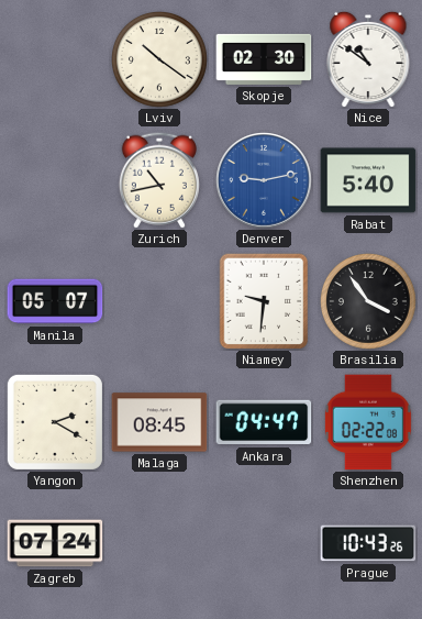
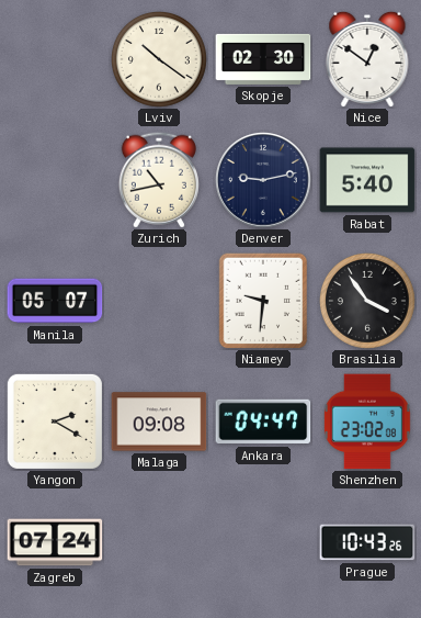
Nice: 10:51 -> 12:51
Denver dial: blue -> navy
Malaga: 08:45 -> 09:08
Shenzhen: 02:22 -> 23:02
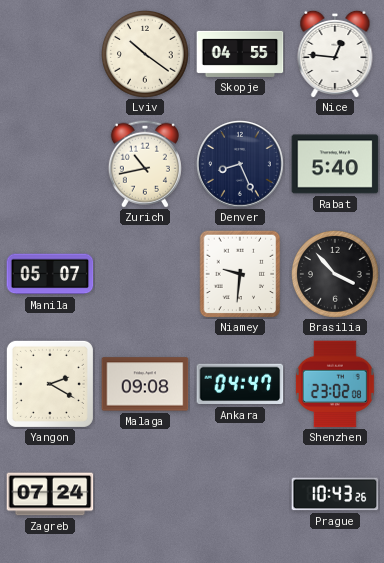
Skopje: 02:30 -> 04:55
Nice: 12:51 -> 12:46
Denver: 9:13 -> 8:26
Brasilia: 3:54 -> 3:53
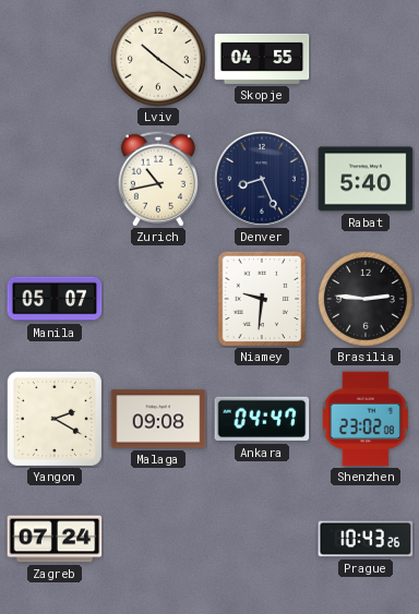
Nice: 12:46 -> none
Brasilia: 3:53 -> 2:46
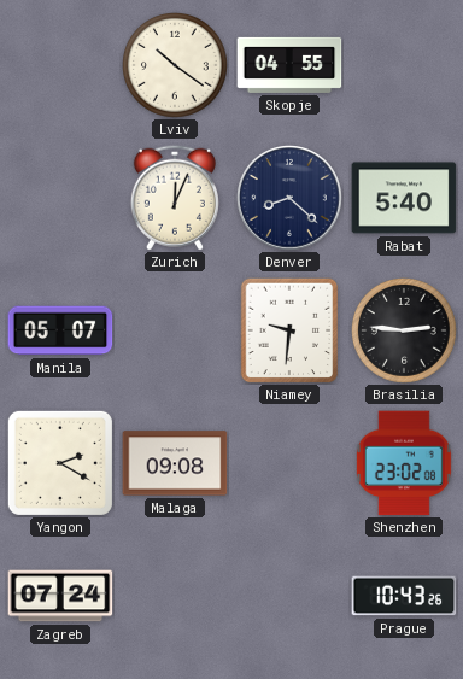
Zurich: 10:43 -> 12:04
Denver: 8:26 -> 8:22
Ankara: 04:47 -> none
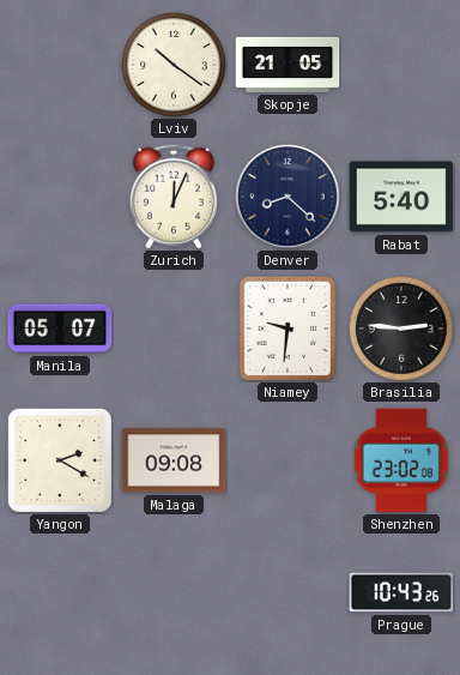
Skopje: 04:55 -> 21:05
Zagreb: 07:24 -> none
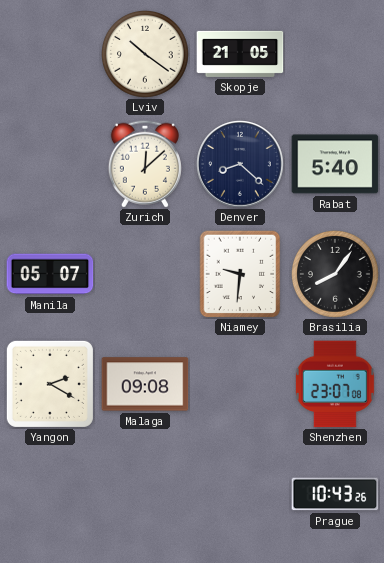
Zurich: 12:04 -> 12:08
Brasilia: 2:46 -> 8:06
Shenzhen: 23:02 -> 23:07
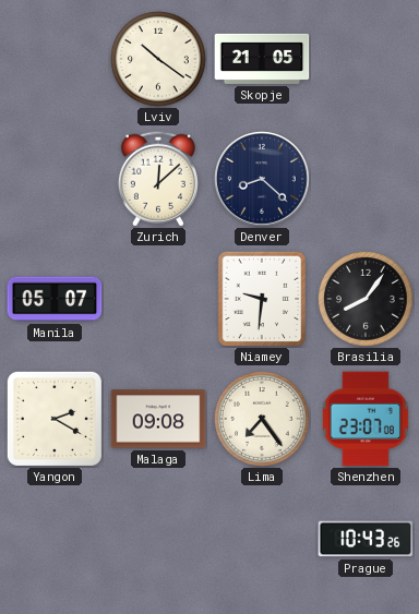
Rabat: 5:40 -> none
Lima: none -> 7:24
